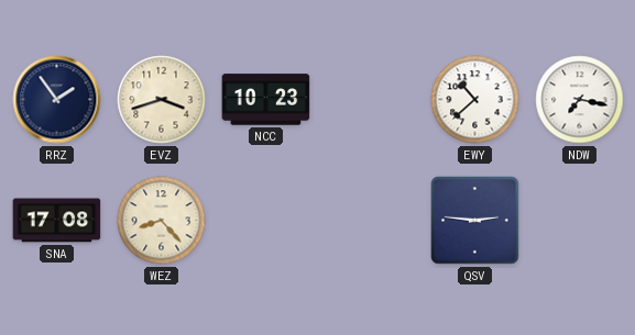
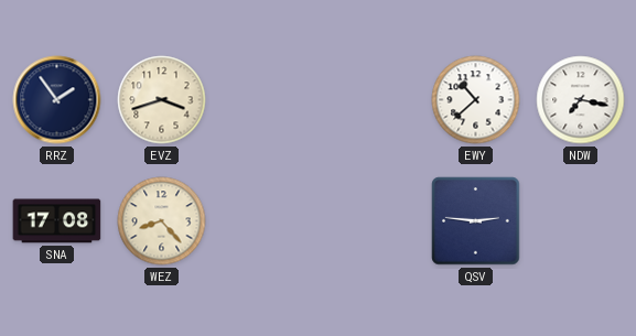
NCC: 10:23 -> none
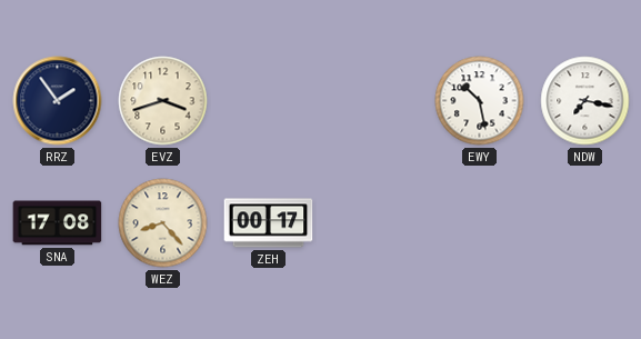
EWY: 10:38 -> 10:28
ZEH: none -> 00:17
QSV: 2:46 -> none
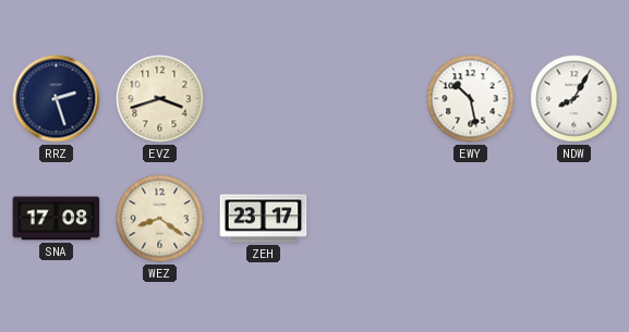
RRZ: 1:54 -> 2:27
NDW: 7:17 -> 8:05
WEZ: 8:23 -> 8:21
ZEH: 00:17 -> 23:17
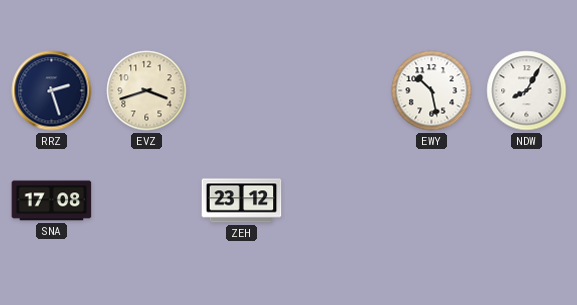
WEZ: 8:21 -> none
ZEH: 23:17 -> 23:12
